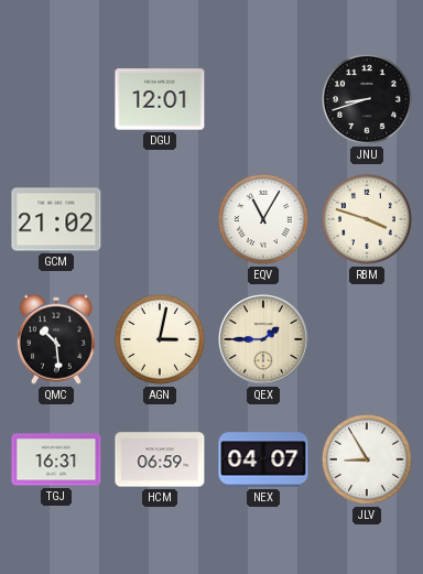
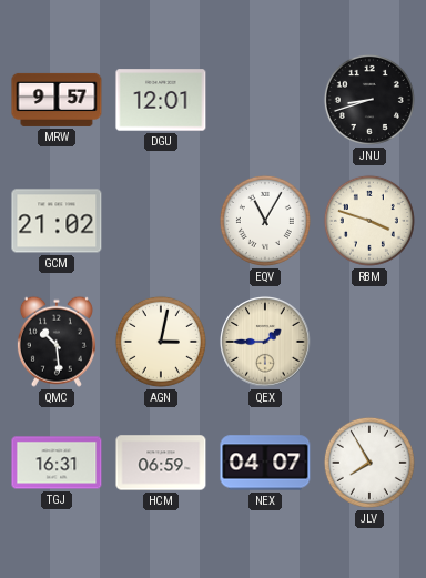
MRW: none -> 9:57
JLV: 8:55 -> 7:55
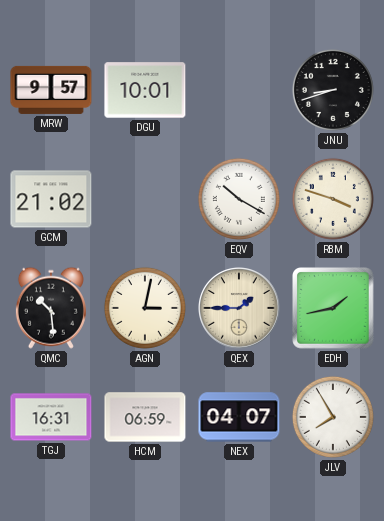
DGU: 12:01 -> 10:01
EQV: 11:05 -> 10:20
EDH: none -> 1:43
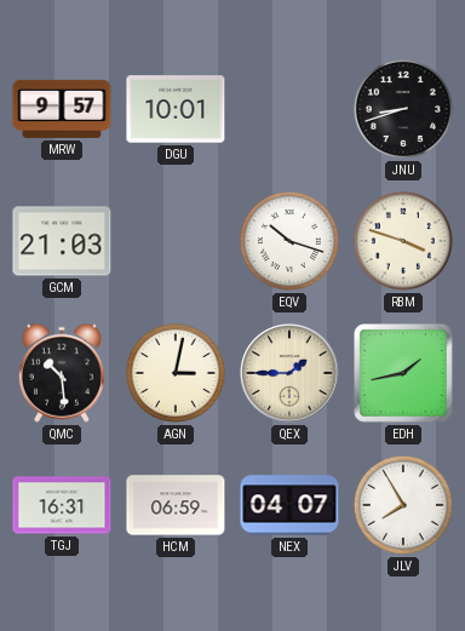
GCM: 21:02 -> 21:03
EQV: 10:20 -> 10:18
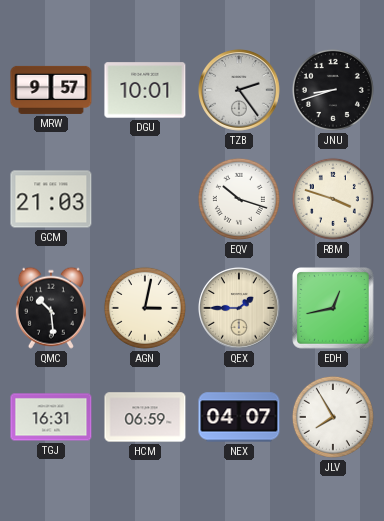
TZB: none -> 2:24
EDH: 1:43 -> 12:43
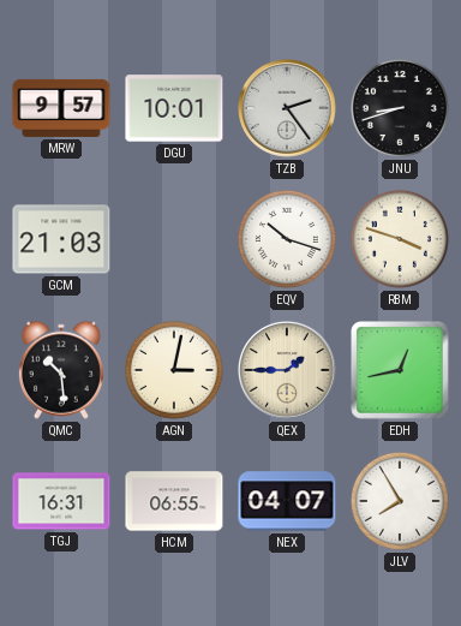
HCM: 06:59 -> 06:55
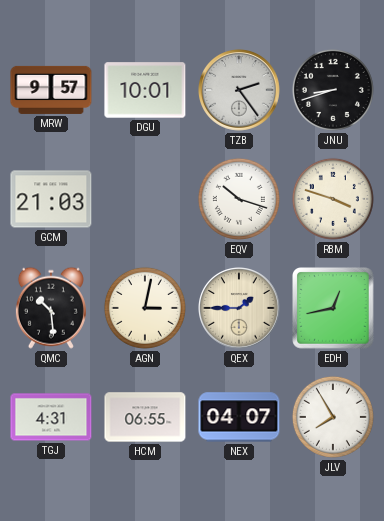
TGJ: 16:31 -> 4:31
